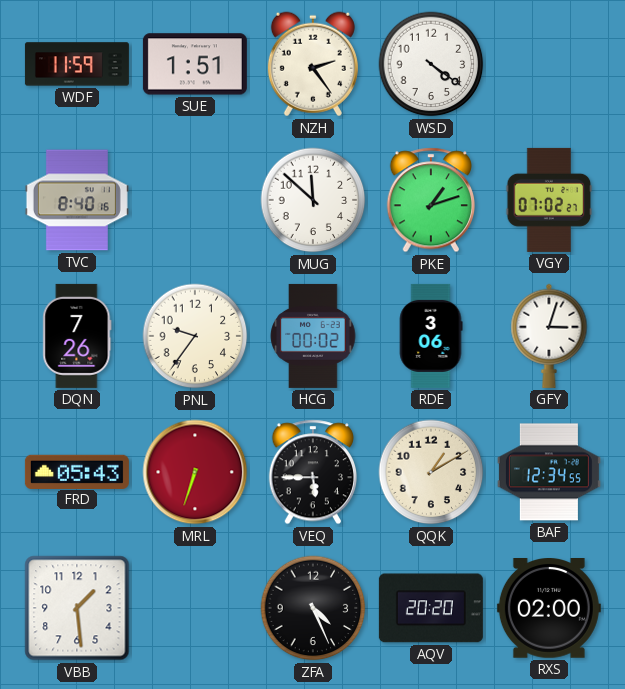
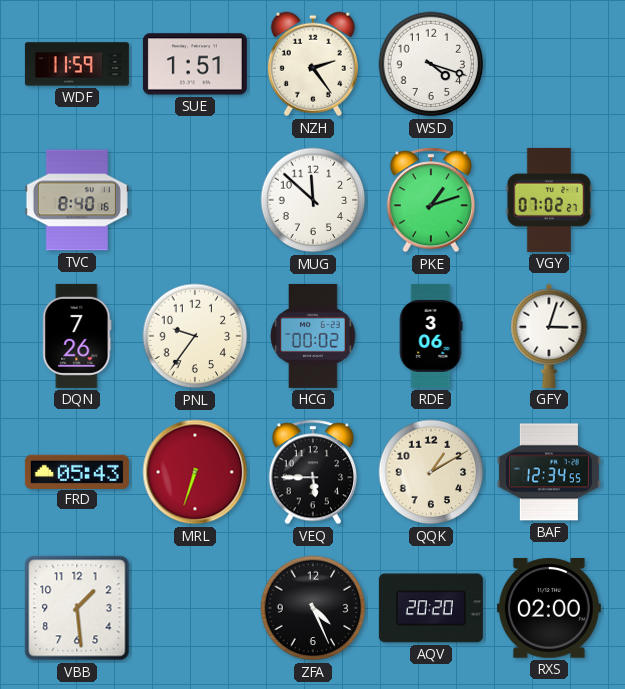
WSD: 4:21 -> 4:18
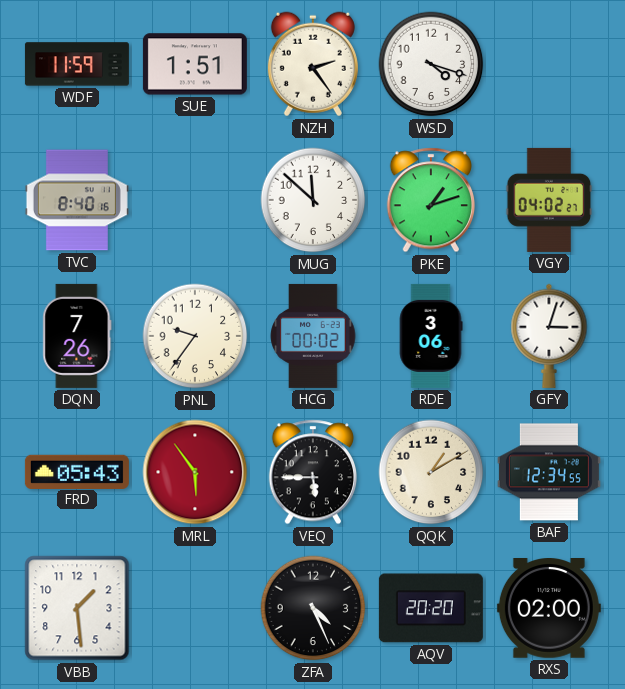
VGY: 07:02 -> 04:02
MRL: 6:33 -> 5:54
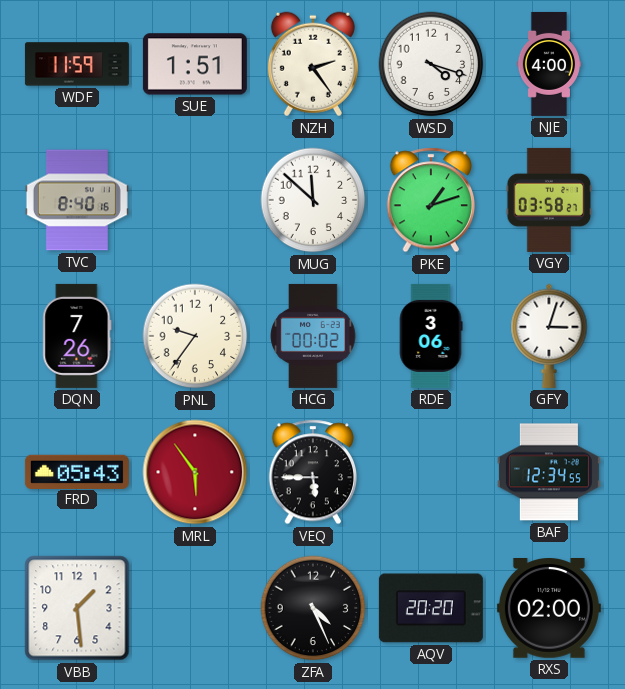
NJE: none -> 4:00
VGY: 04:02 -> 03:58
QQK: 1:10 -> none
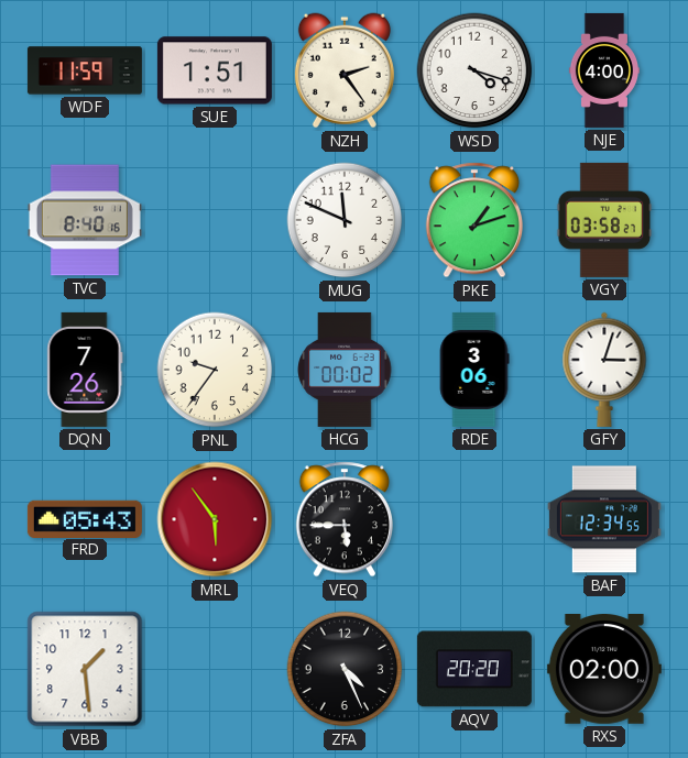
MUG: 11:52 -> 11:49
